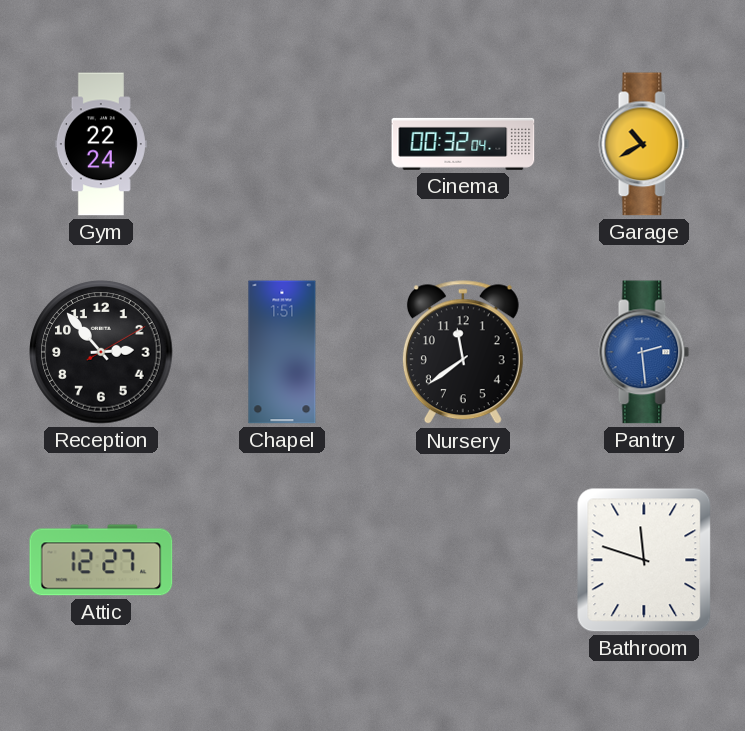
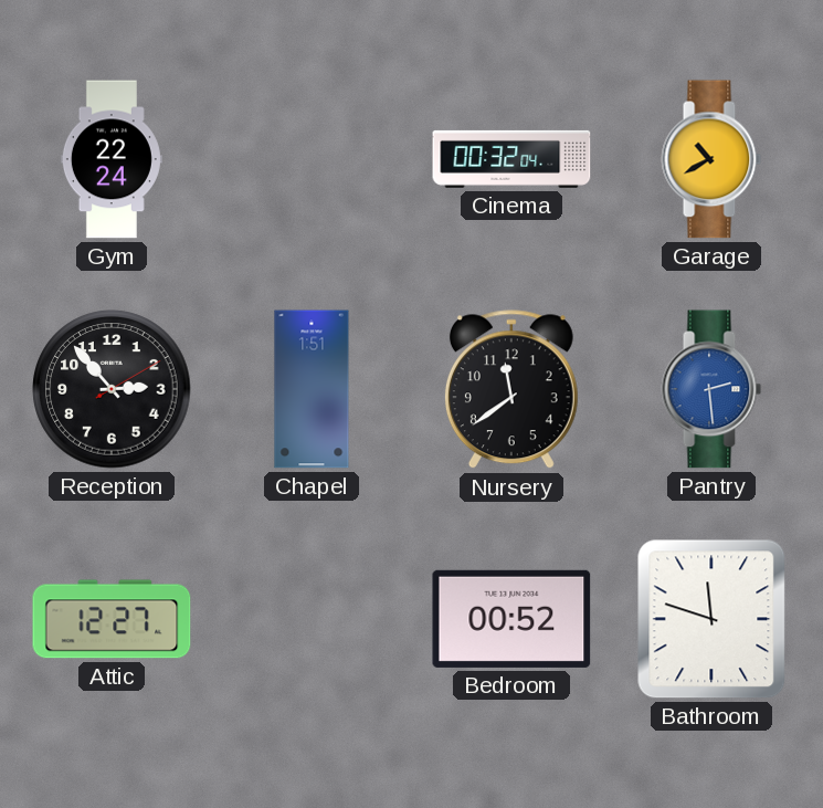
Bedroom: none -> 00:52
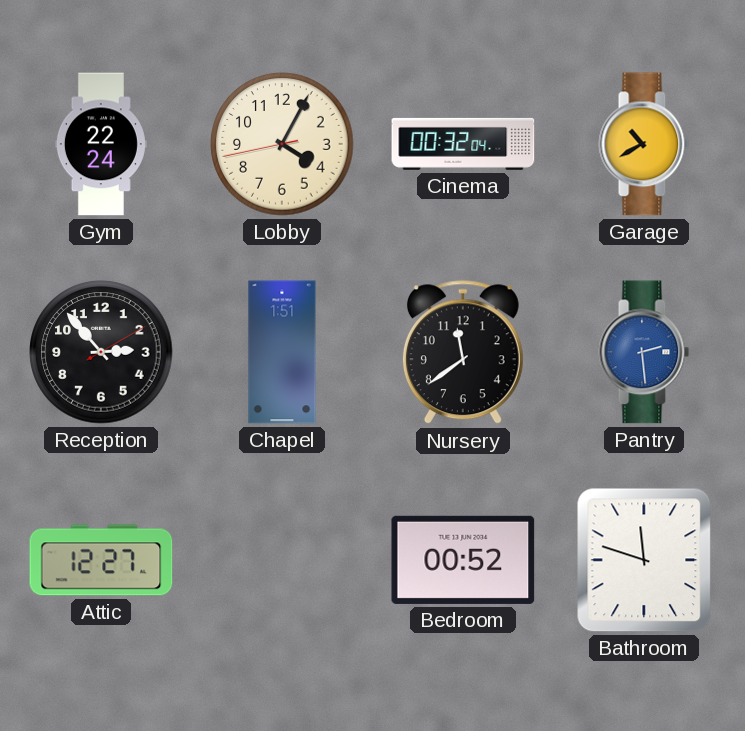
Lobby: none -> 4:04
